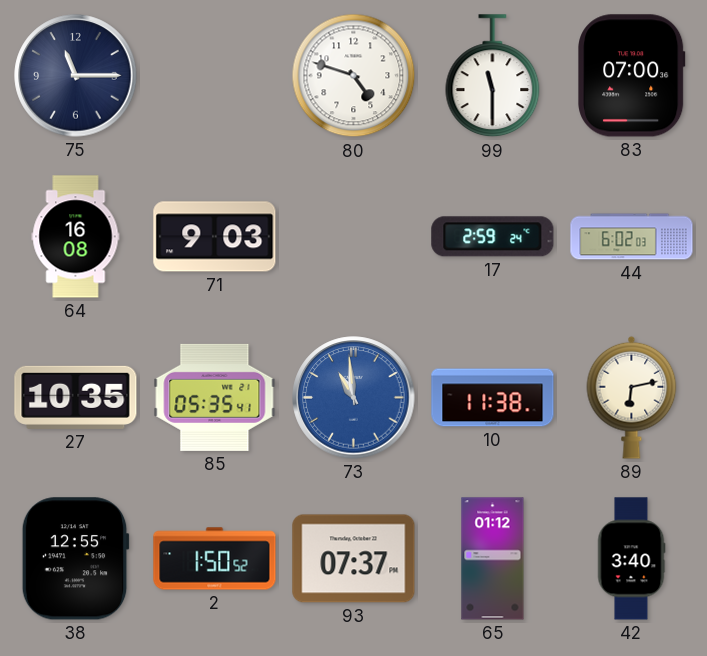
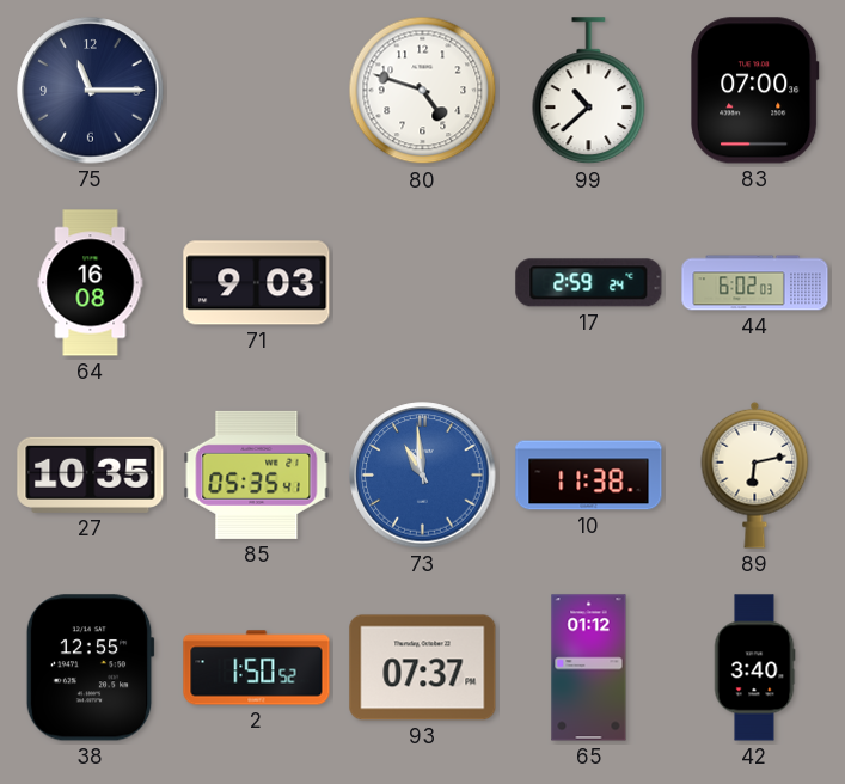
99: 11:30 -> 10:38
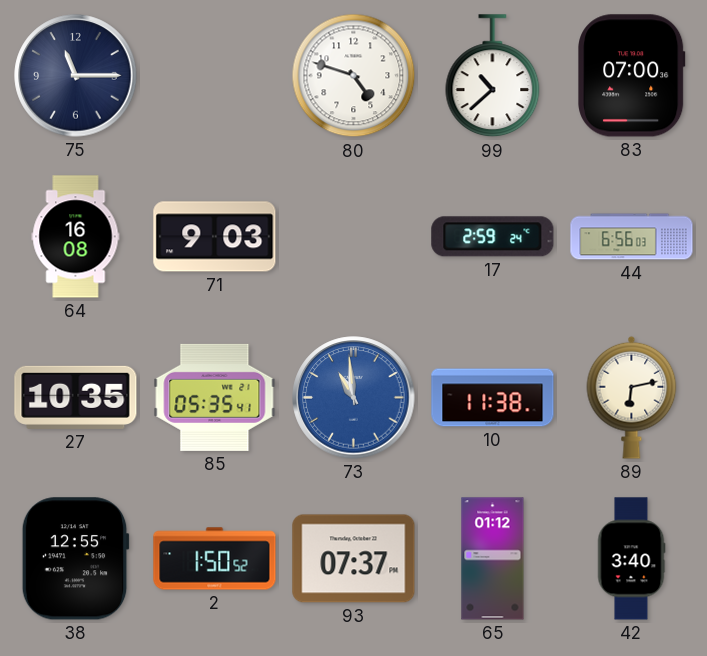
44: 6:02 -> 6:56
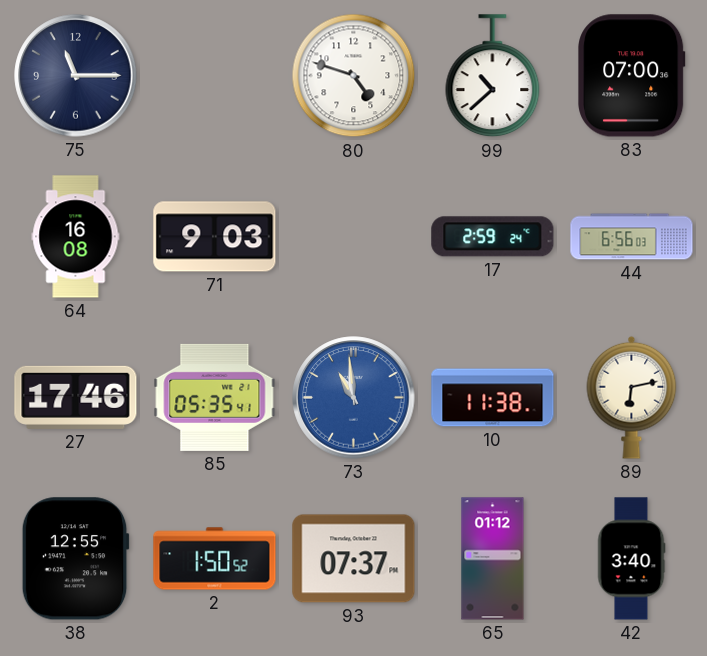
27: 10:35 -> 17:46
